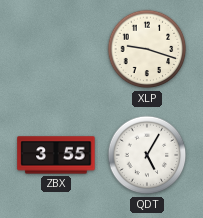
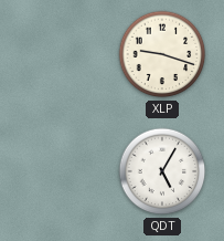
ZBX: 3:55 -> none
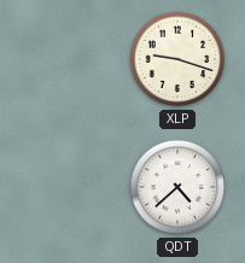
QDT: 5:05 -> 4:38
